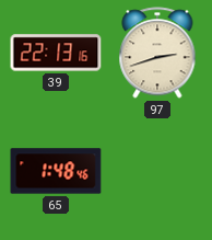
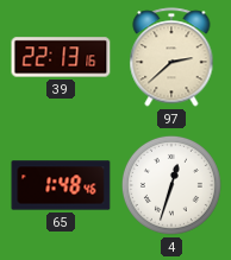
97: 2:42 -> 2:38
4: none -> 12:33
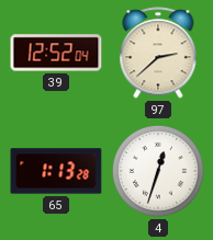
39: 22:13 -> 12:52
65: 1:48 -> 1:13
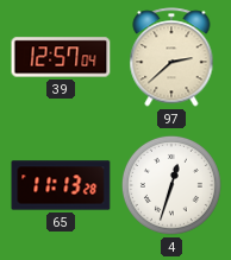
39: 12:52 -> 12:57
65: 1:13 -> 11:13
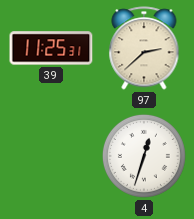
39: 12:57 -> 11:25
65: 11:13 -> none
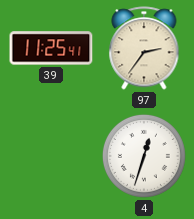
39: 11:25:31 -> 11:25:41
97: 2:38 -> 2:36
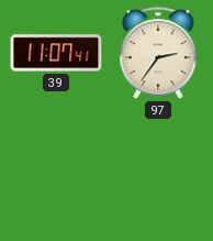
39: 11:25 -> 11:07
4: 12:33 -> none
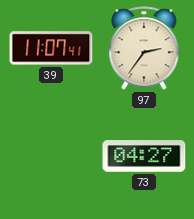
73: none -> 04:27
